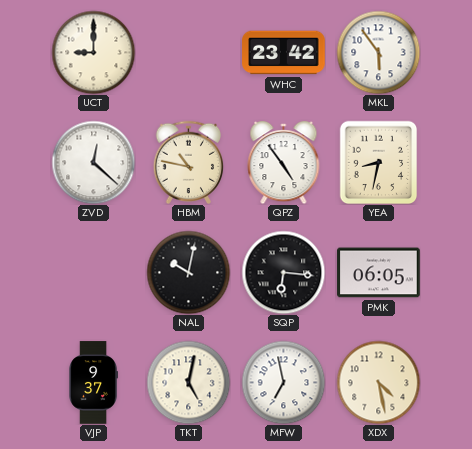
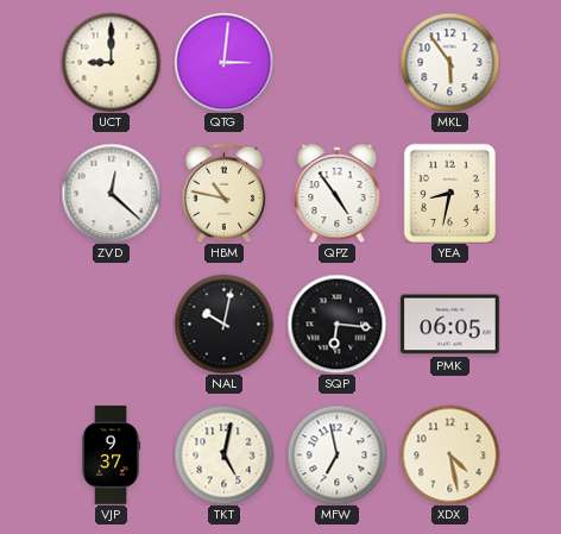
QTG: none -> 3:01
WHC: 23:42 -> none
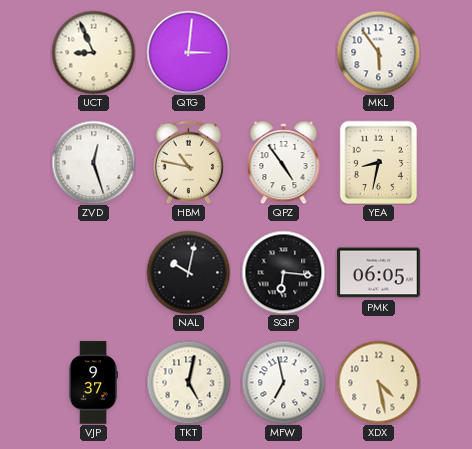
UCT: 9:00 -> 8:56
ZVD: 12:22 -> 12:27
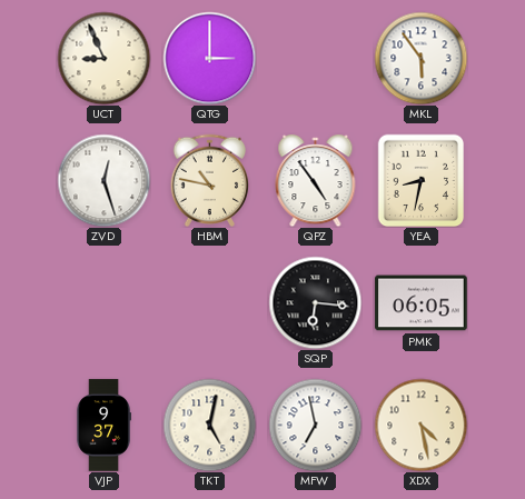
QTG: 3:01 -> 3:00
NAL: 10:02 -> none
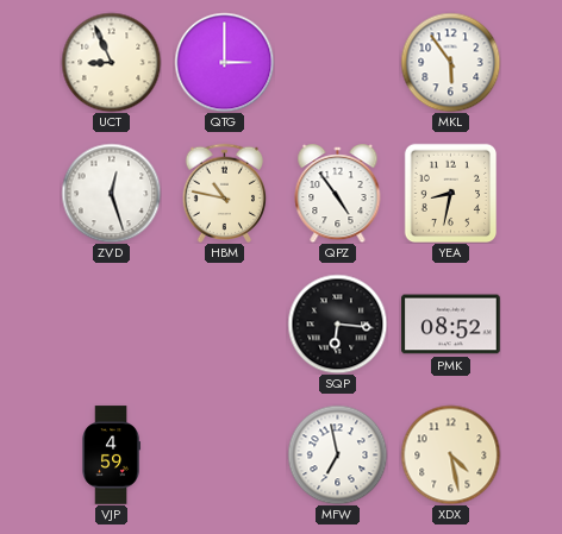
PMK: 06:05 -> 08:52
VJP: 9:37 -> 4:59
TKT: 5:02 -> none
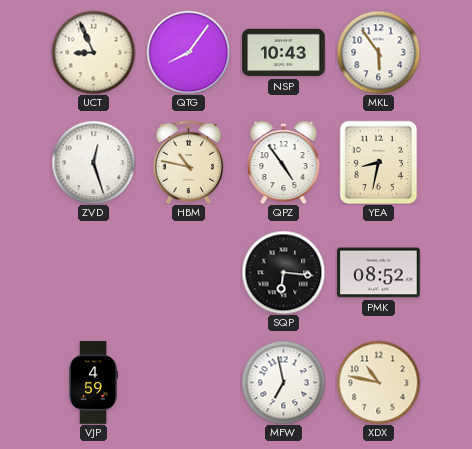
QTG: 3:00 -> 8:06
NSP: none -> 10:43
XDX: 4:28 -> 10:47
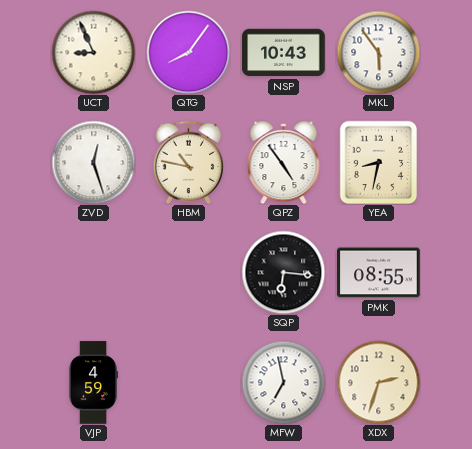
PMK: 08:52 -> 08:55
XDX: 10:47 -> 2:33
